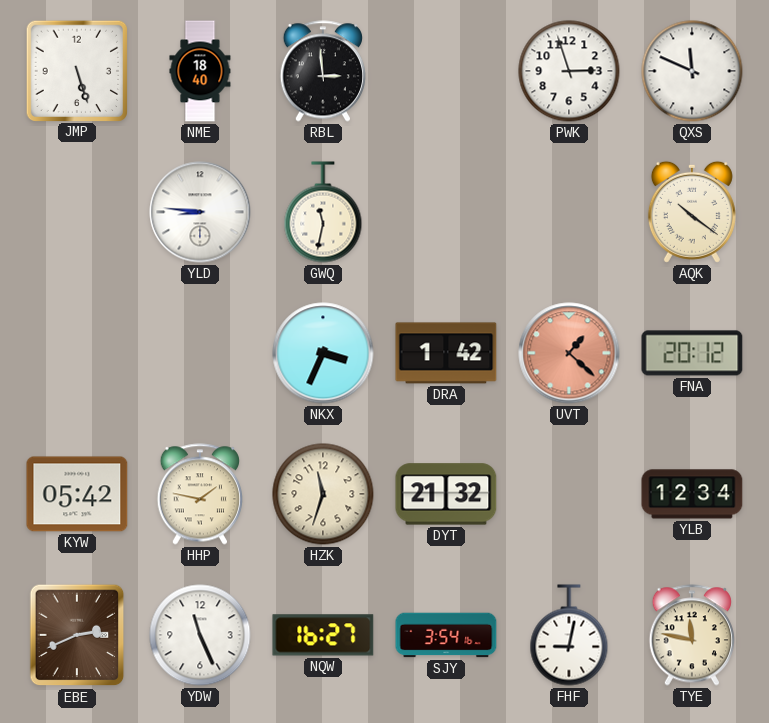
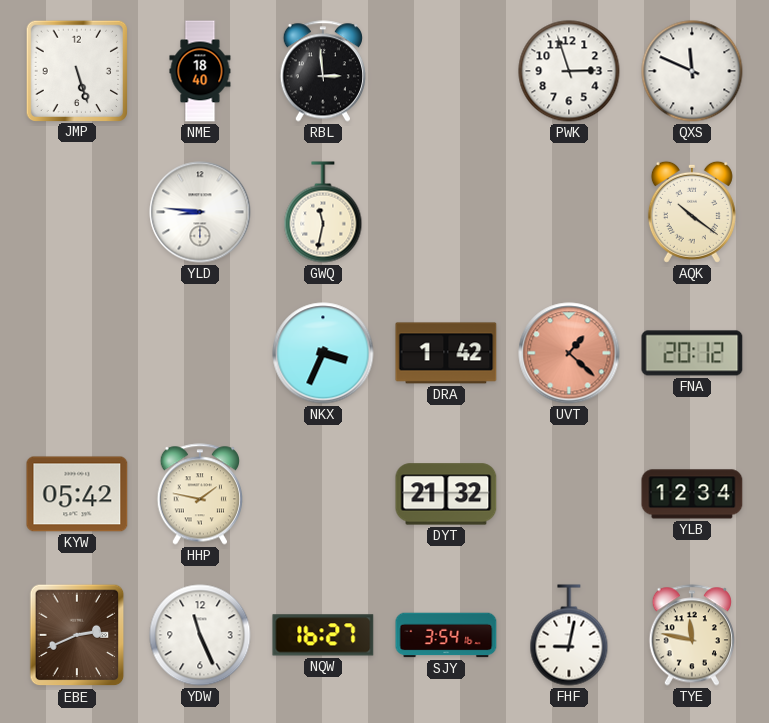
HZK: 11:33 -> none
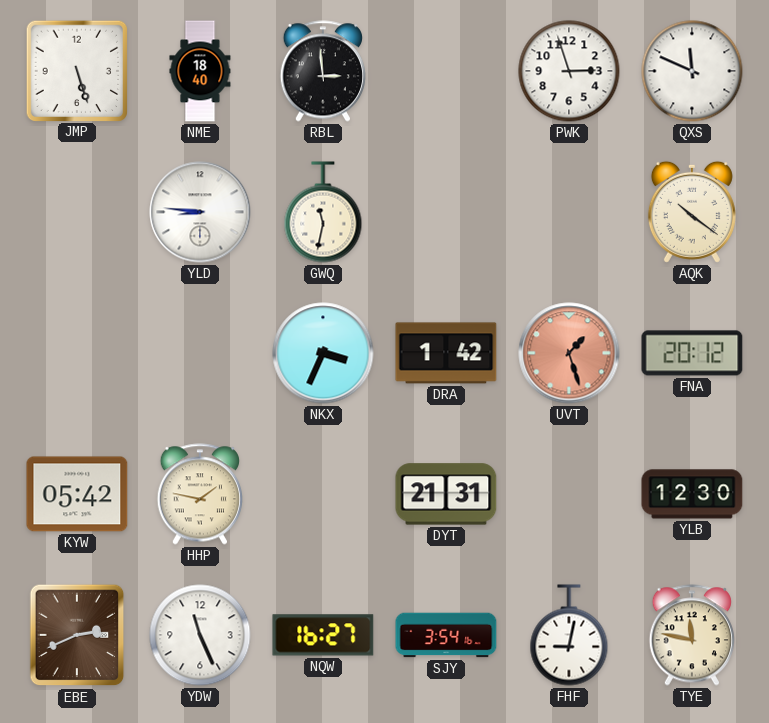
UVT: 1:22 -> 1:27
DYT: 21:32 -> 21:31
YLB: 12:34 -> 12:30
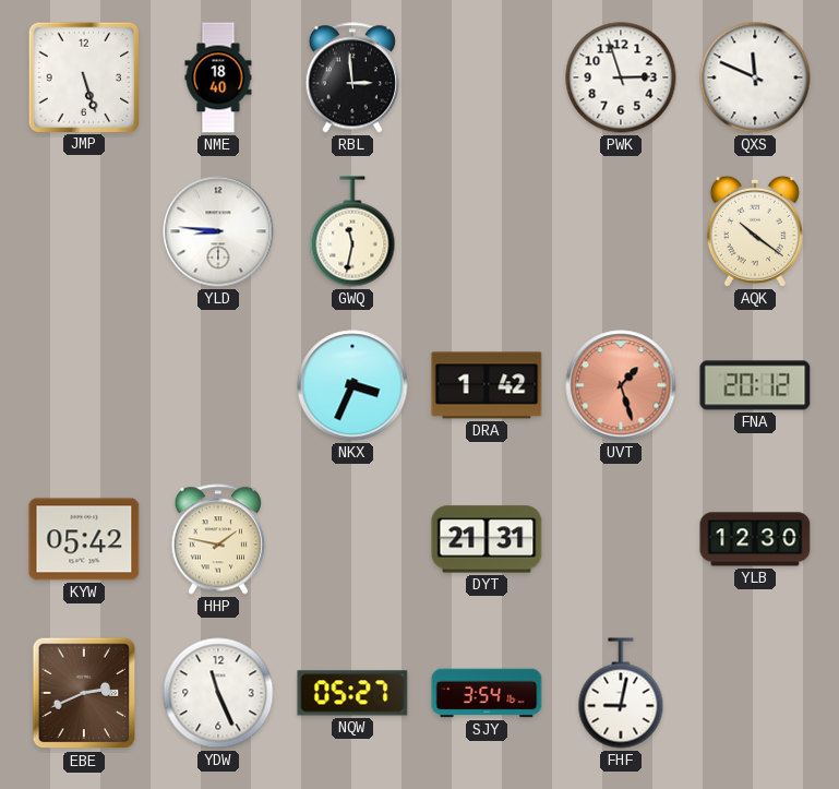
NQW: 16:27 -> 05:27
TYE: 11:47 -> none
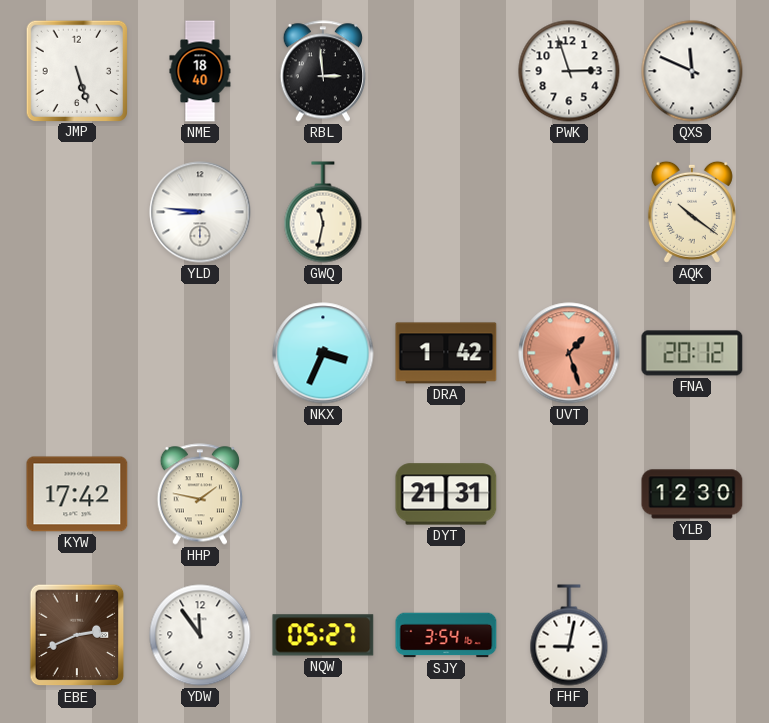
KYW: 05:42 -> 17:42
YDW: 11:26 -> 11:54
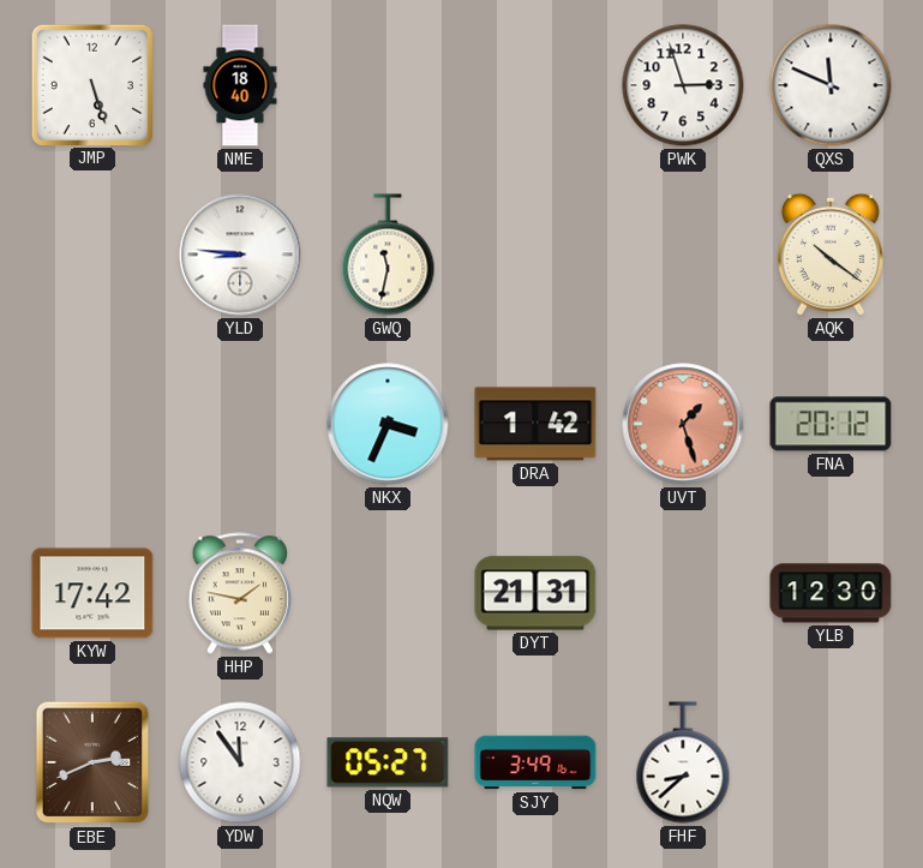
RBL: 2:59 -> none
SJY: 3:54 -> 3:49
FHF: 9:02 -> 8:38
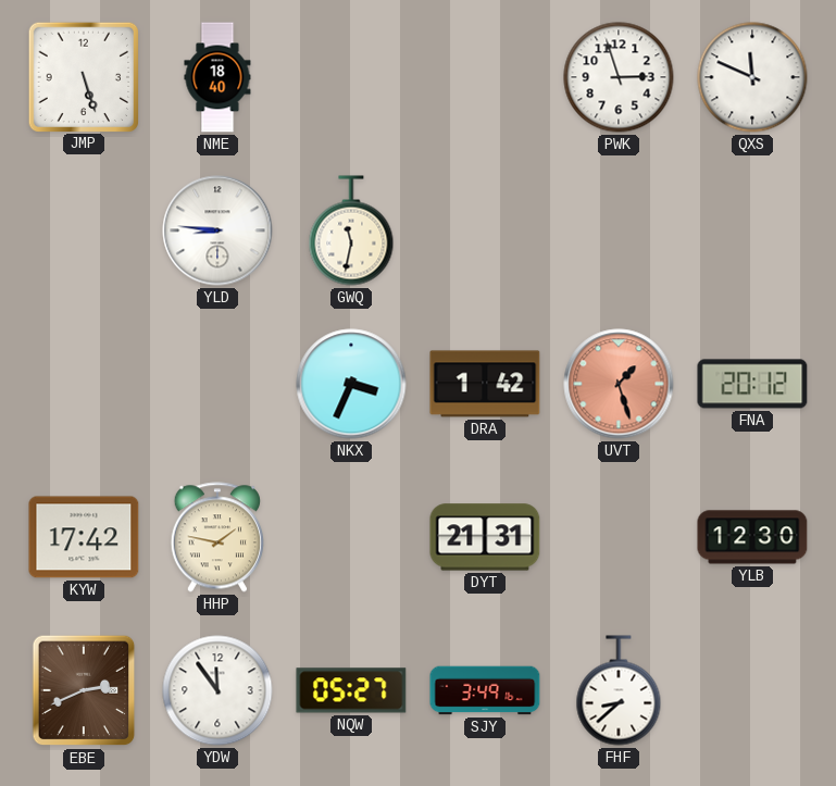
AQK: 10:21 -> none
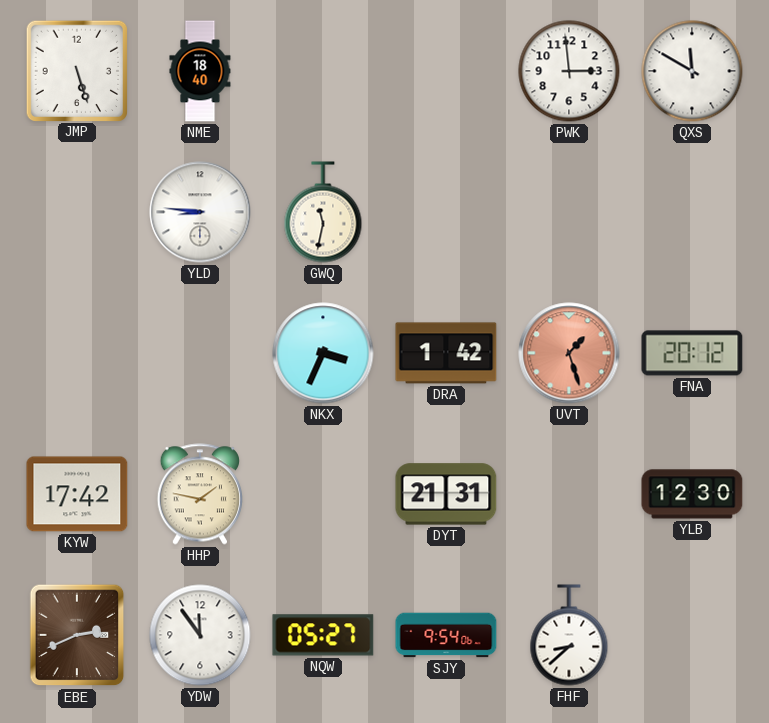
PWK: 2:57 -> 2:59
QXS: 11:49 -> 11:50
SJY: 3:49 -> 9:54
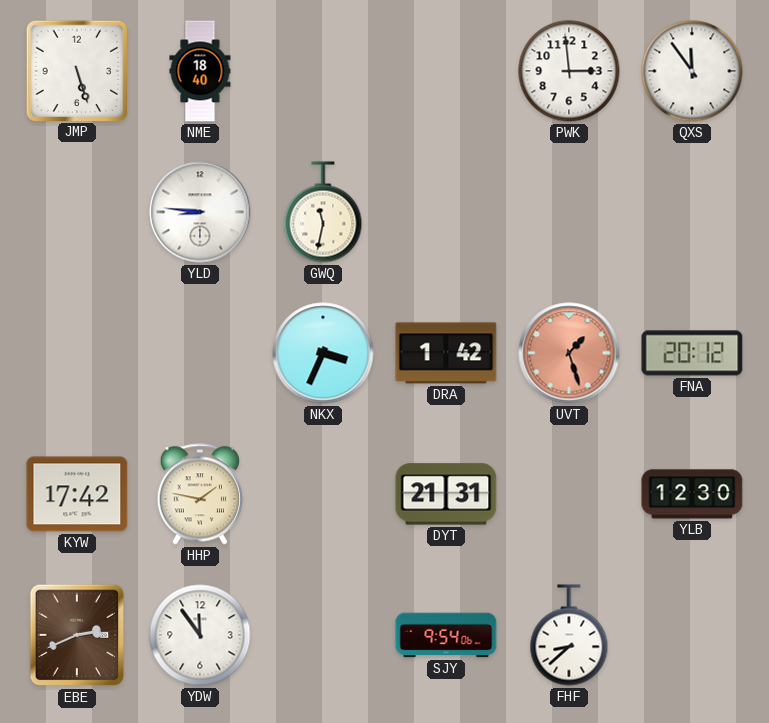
QXS: 11:50 -> 11:54
NQW: 05:27 -> none
